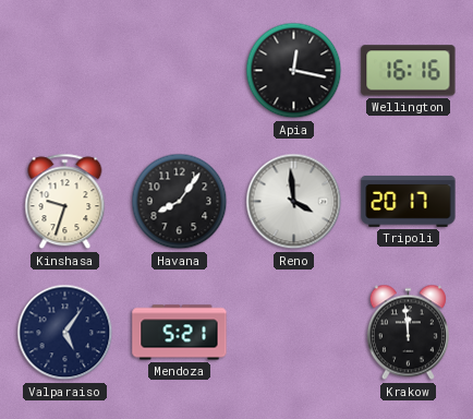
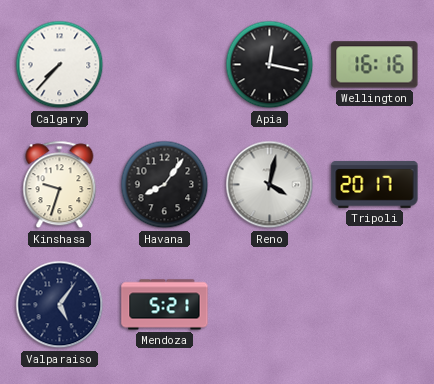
Calgary: none -> 7:37
Reno: 3:59 -> 4:02
Krakow: 11:59 -> none
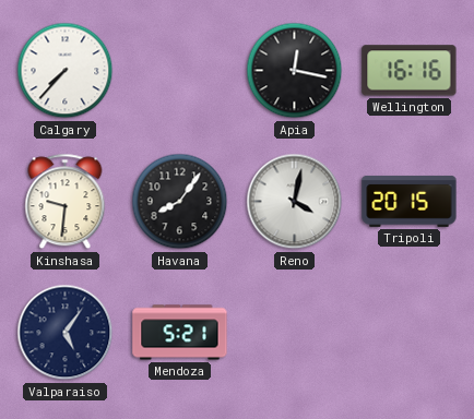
Kinshasa: 9:33 -> 9:31
Tripoli: 20:17 -> 20:15
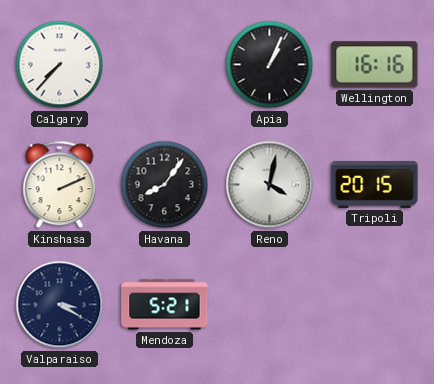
Apia: 12:17 -> 1:04
Kinshasa: 9:31 -> 2:11
Valparaiso: 5:06 -> 3:20
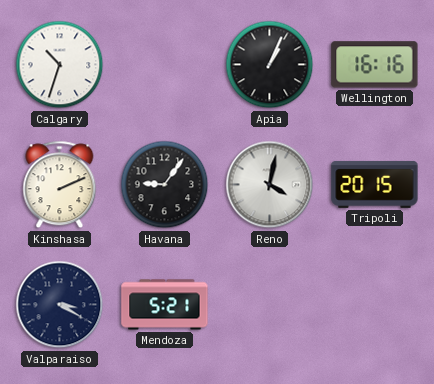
Calgary: 7:37 -> 10:33
Havana: 8:06 -> 9:06
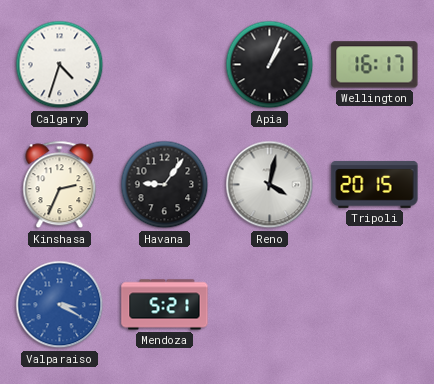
Calgary: 10:33 -> 4:33
Wellington: 16:16 -> 16:17
Kinshasa: 2:11 -> 2:34
Valparaiso dial: navy -> blue
